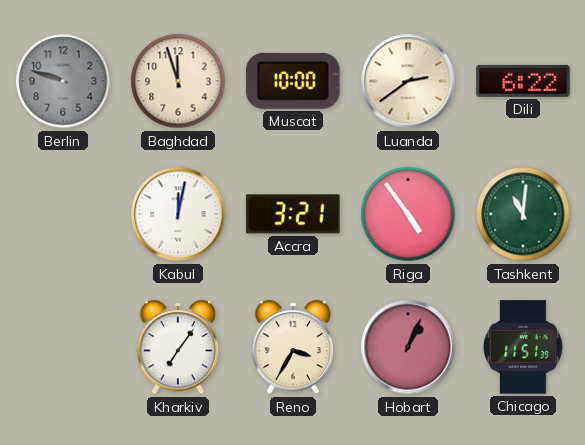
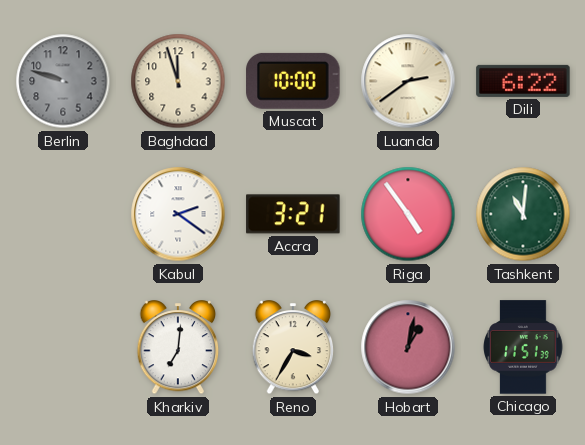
Kabul: 12:02 -> 2:21
Kharkiv: 7:06 -> 7:01
Hobart: 1:04 -> 1:02
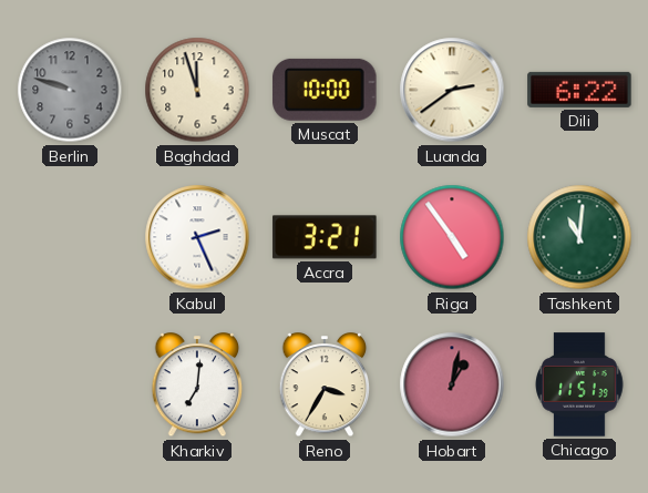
Kabul: 2:21 -> 2:26
